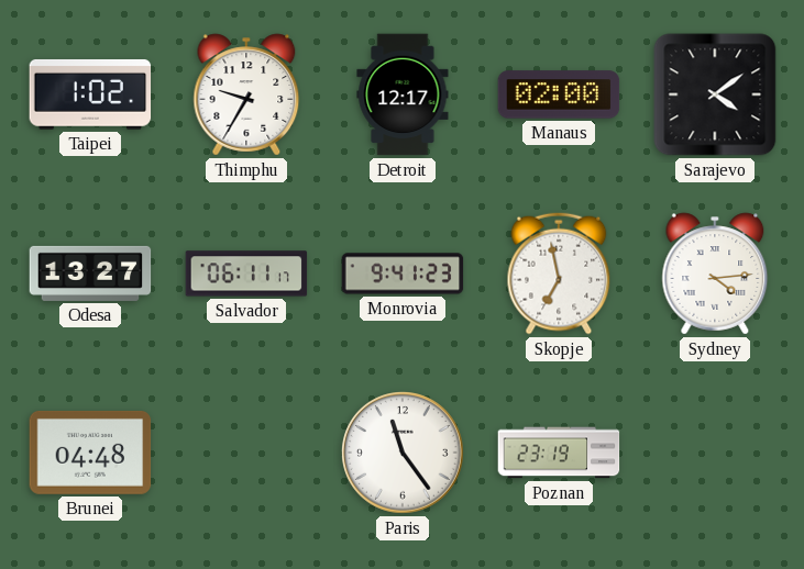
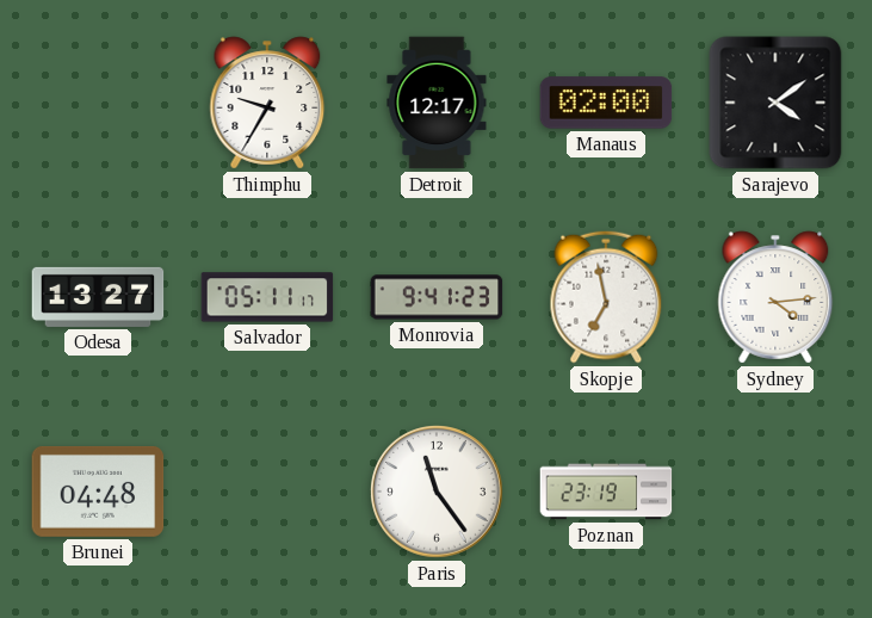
Taipei: 1:02 -> none
Salvador: 06:11 -> 05:11
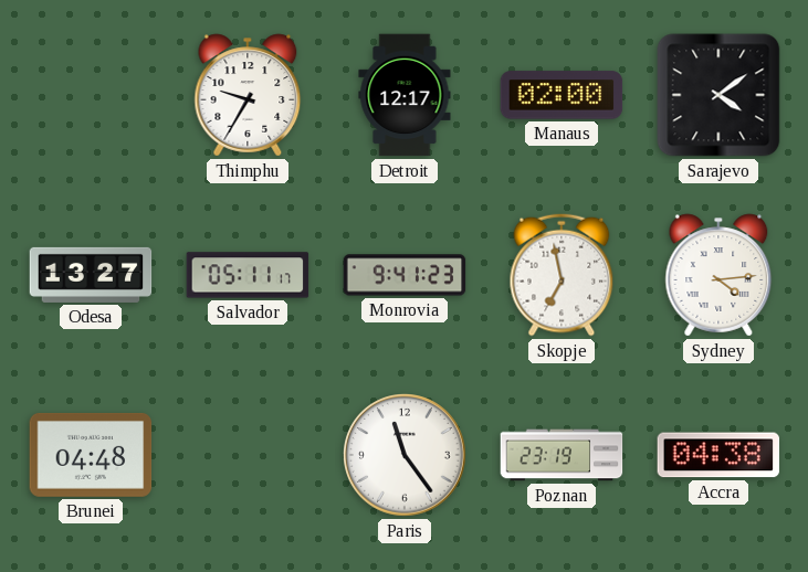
Accra: none -> 04:38
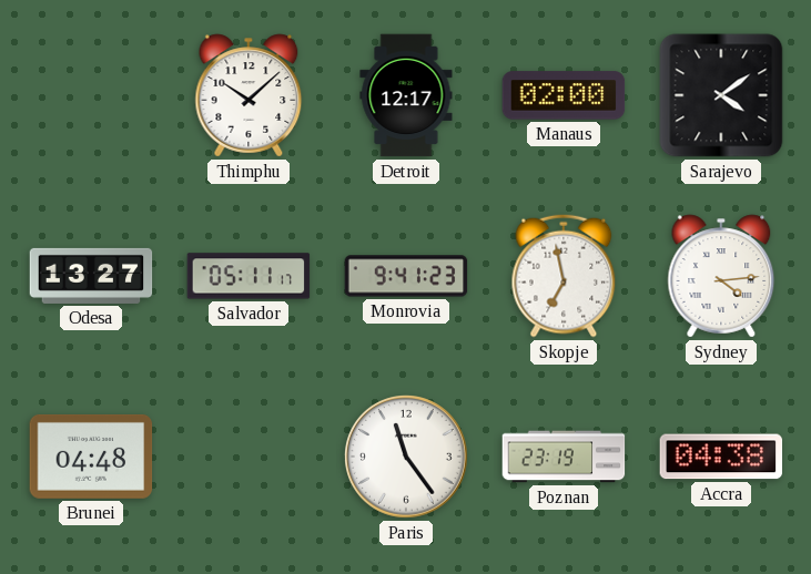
Thimphu: 9:35 -> 10:08
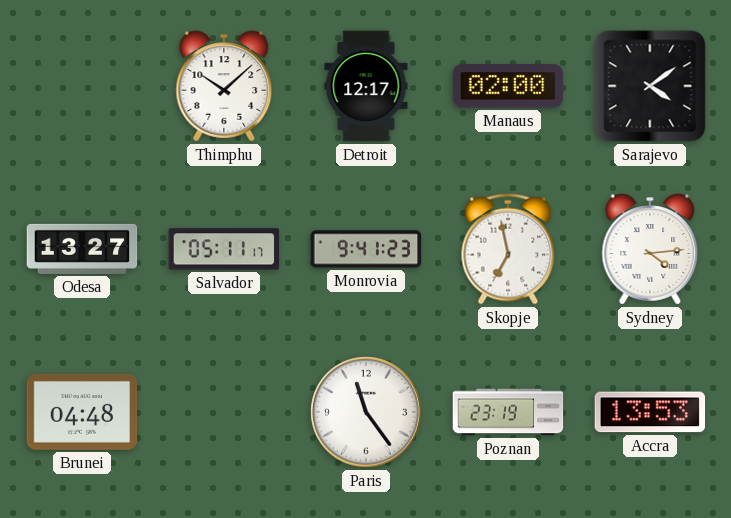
Accra: 04:38 -> 13:53
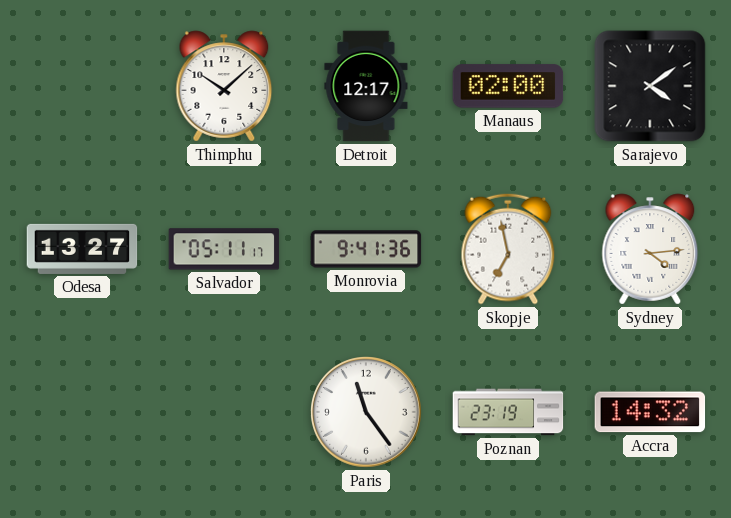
Monrovia: 9:41:23 -> 9:41:36
Brunei: 04:48 -> none
Accra: 13:53 -> 14:32
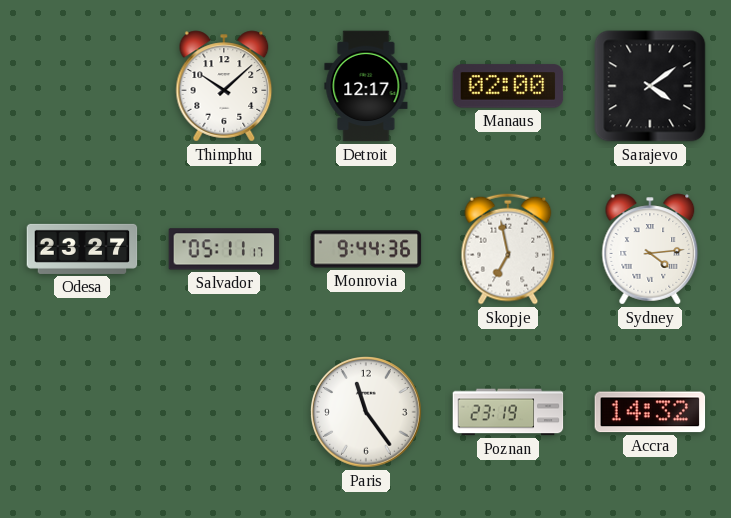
Odesa: 13:27 -> 23:27
Monrovia: 9:41 -> 9:44
